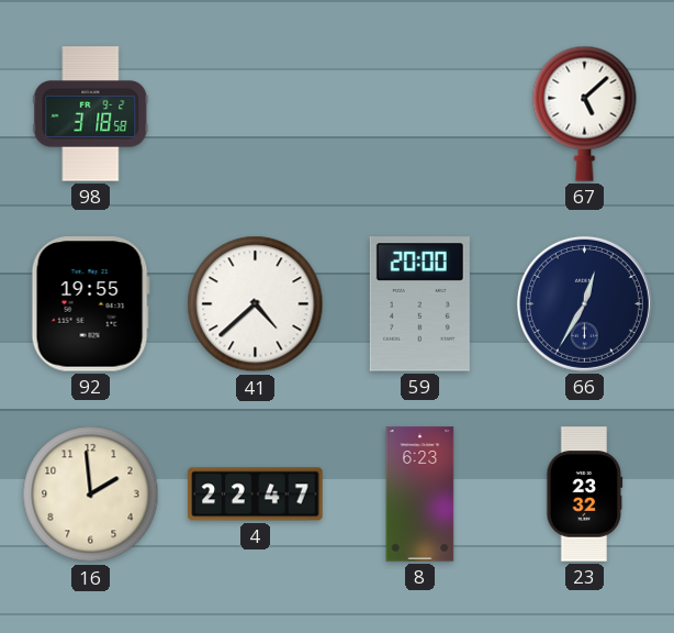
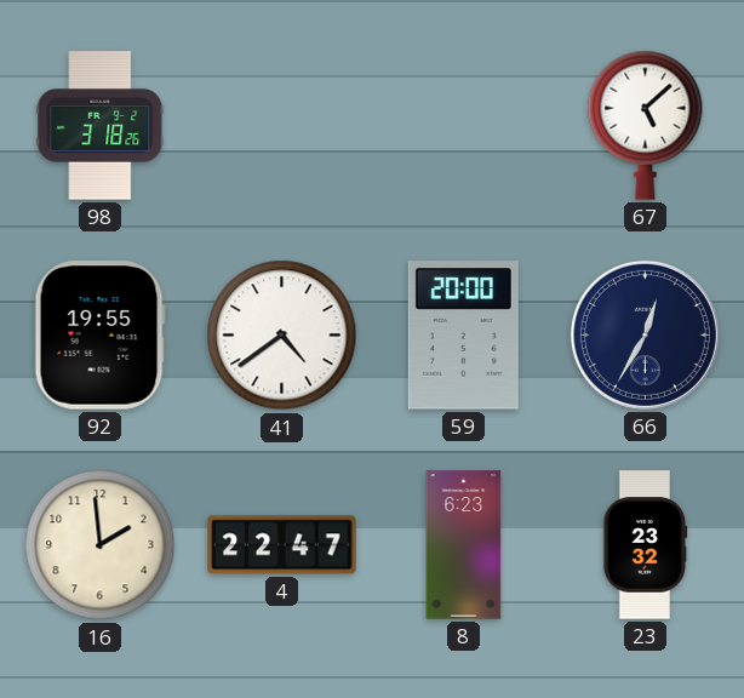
98: 3:18:58 -> 3:18:26
41: 4:38 -> 4:39
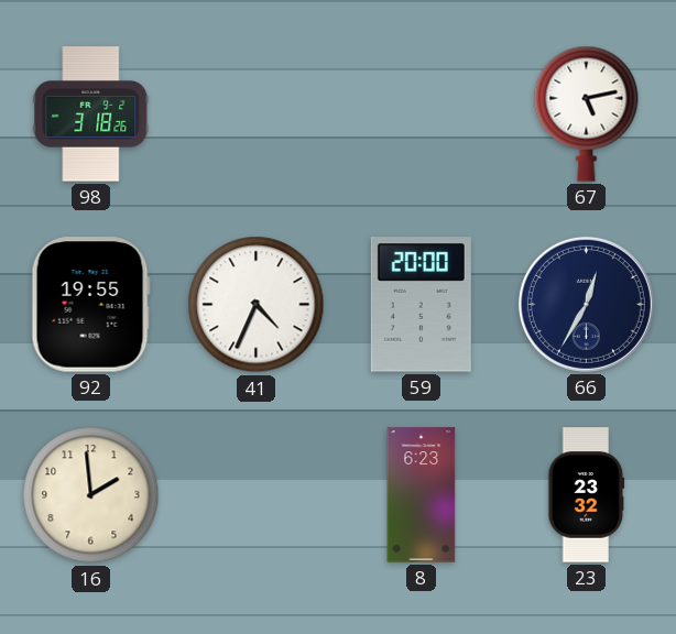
67: 5:08 -> 5:13
41: 4:39 -> 4:34
4: 22:47 -> none
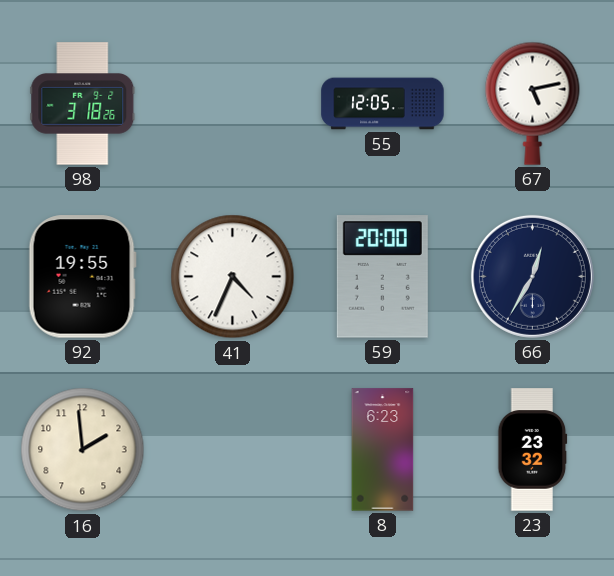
55: none -> 12:05
